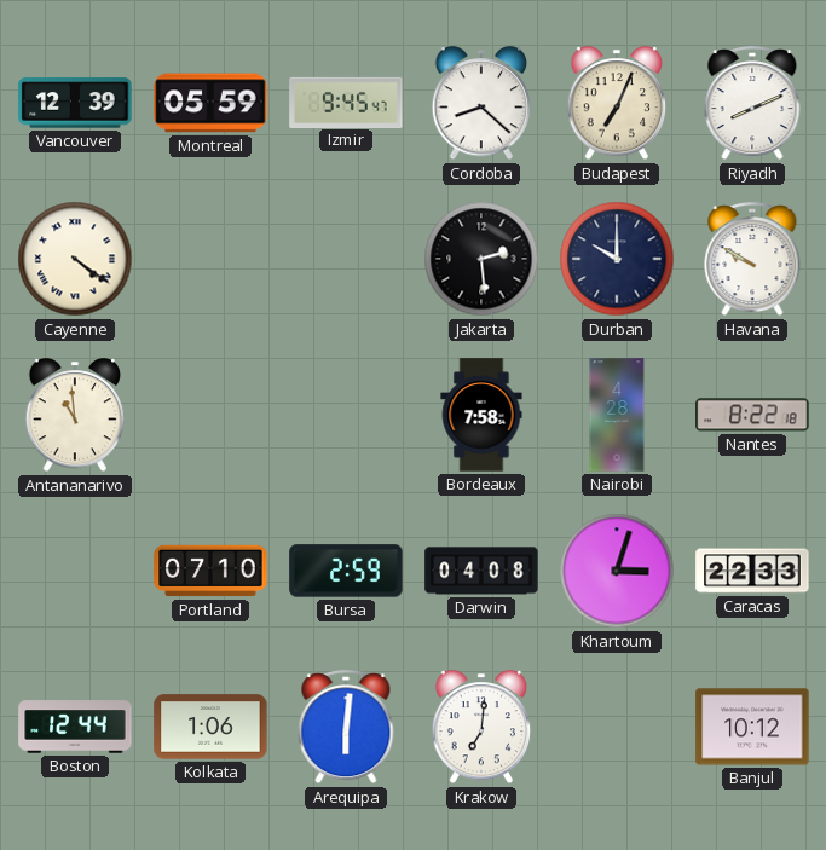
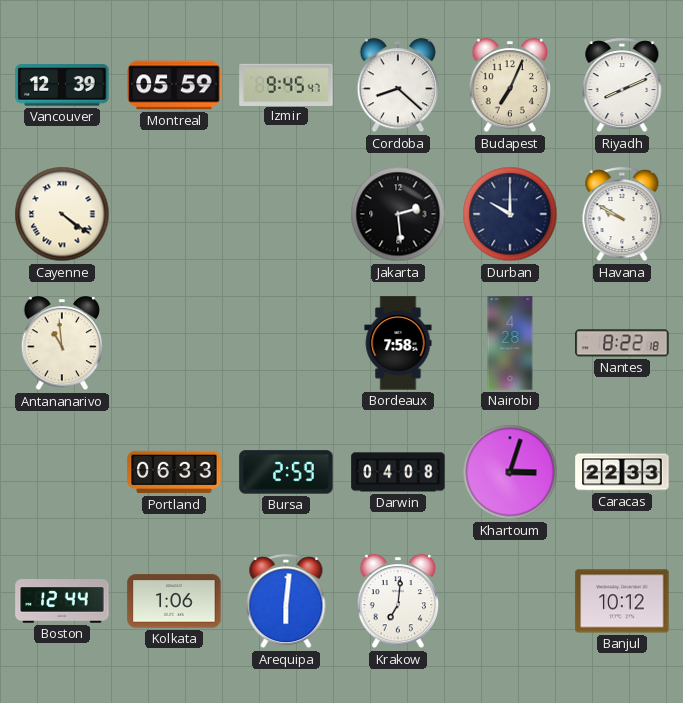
Portland: 07:10 -> 06:33
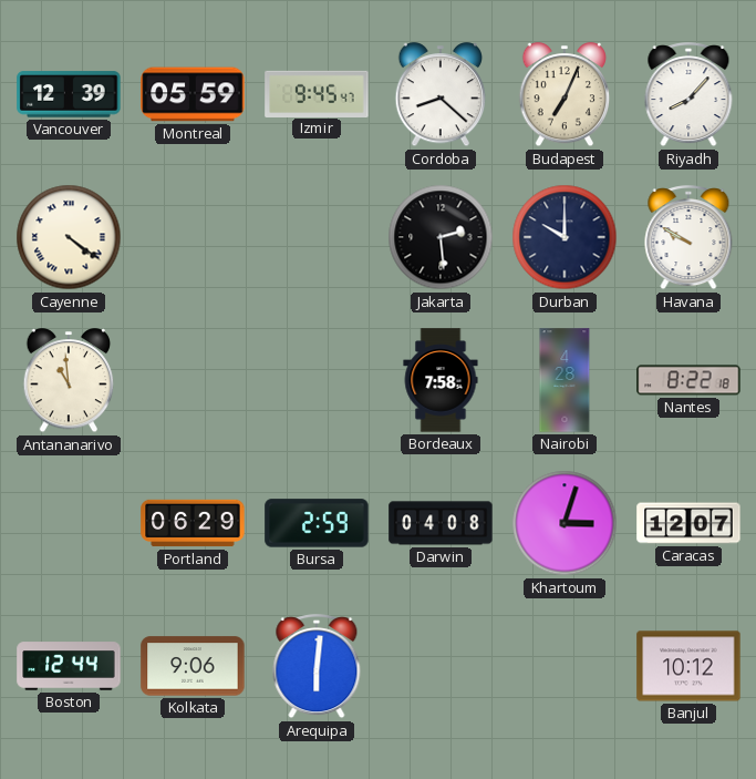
Riyadh: 8:11 -> 8:07
Portland: 06:33 -> 06:29
Caracas: 22:33 -> 12:07
Kolkata: 1:06 -> 9:06
Krakow: 7:01 -> none
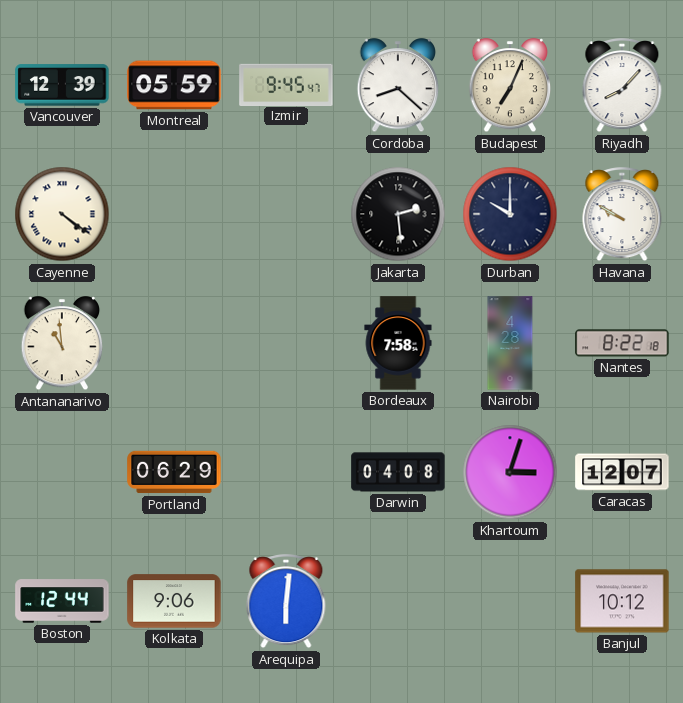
Bursa: 2:59 -> none
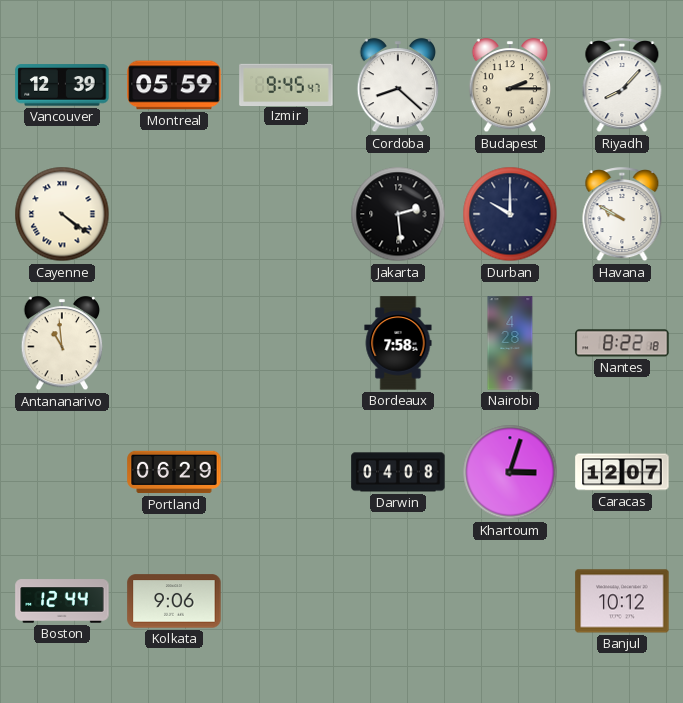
Budapest: 7:04 -> 2:15
Arequipa: 6:01 -> none
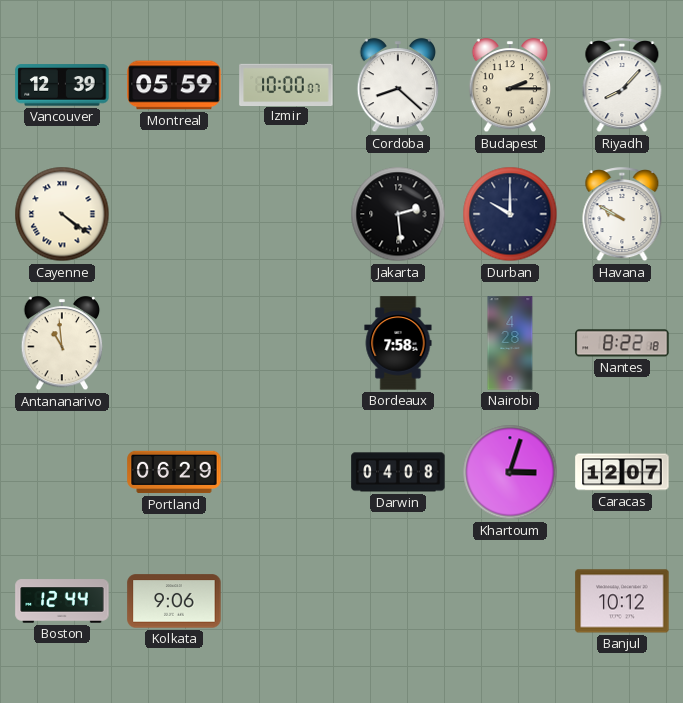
Izmir: 9:45 -> 10:00
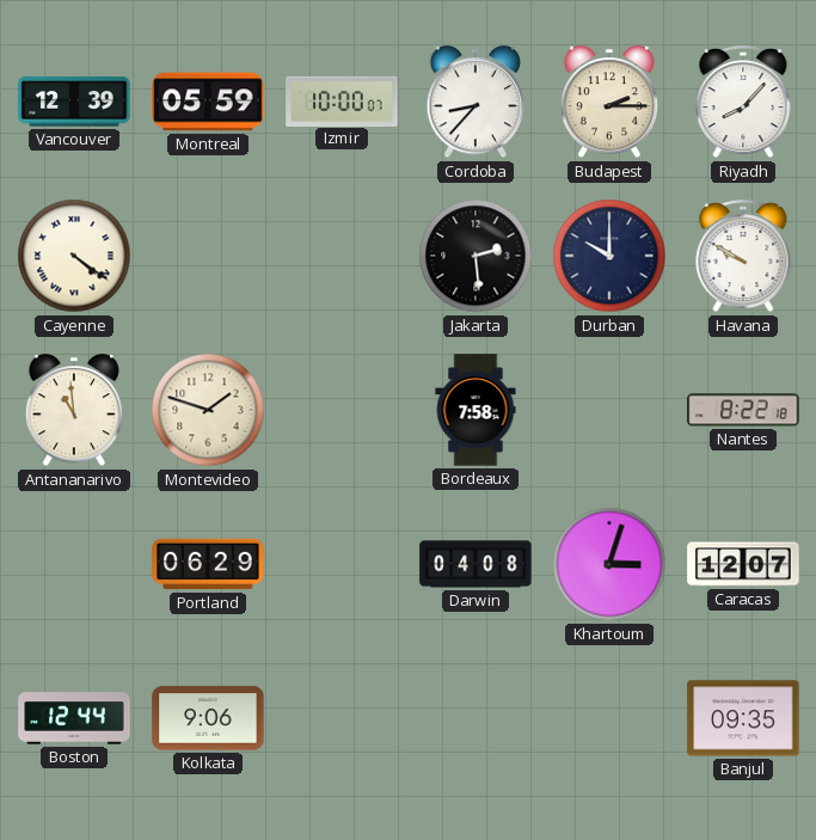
Cordoba: 8:22 -> 8:37
Montevideo: none -> 1:48
Nairobi: 4:28 -> none
Banjul: 10:12 -> 09:35
